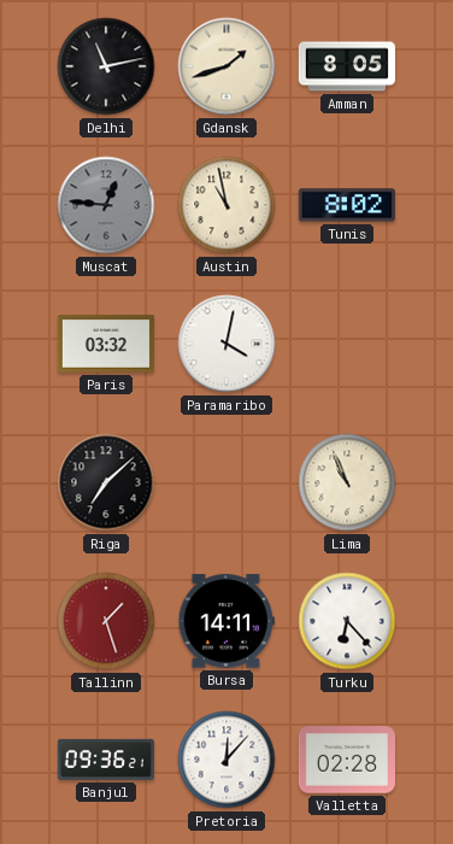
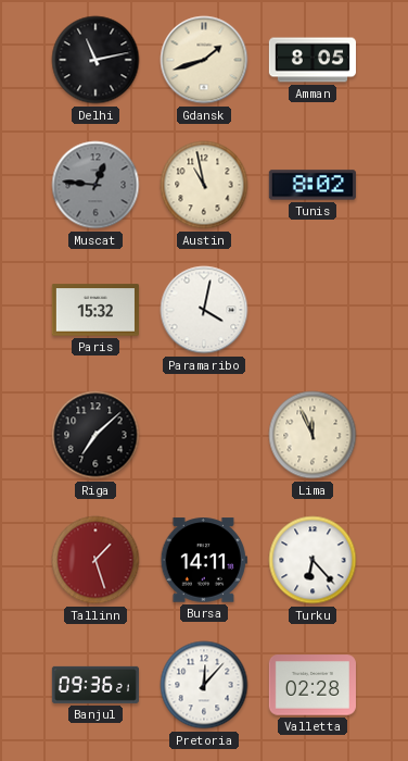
Paris: 03:32 -> 15:32
Lima: 10:56 -> 11:56
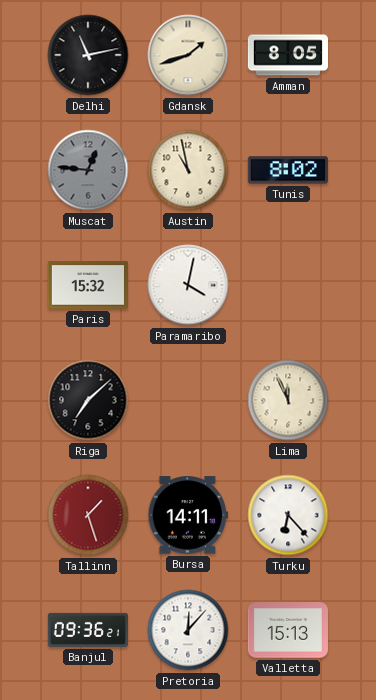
Valletta: 02:28 -> 15:13
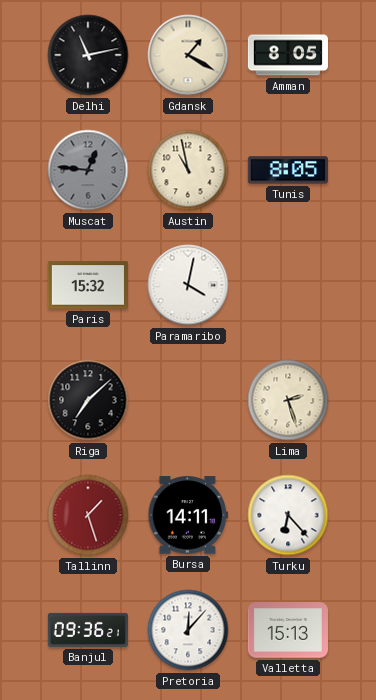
Gdansk: 1:42 -> 1:20
Tunis: 8:02 -> 8:05
Lima: 11:56 -> 2:27
